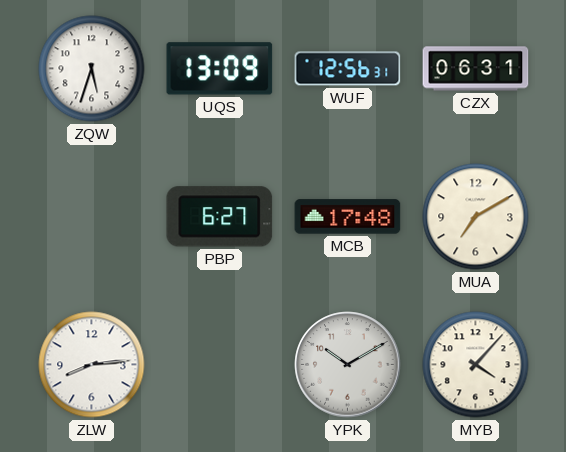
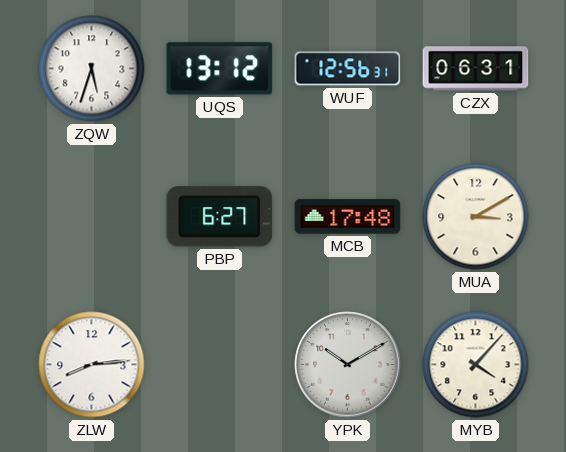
UQS: 13:09 -> 13:12
MUA: 7:10 -> 3:10
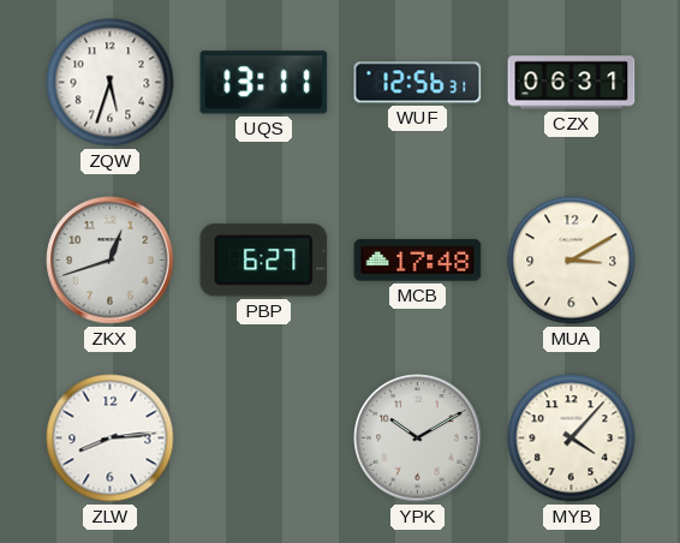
UQS: 13:12 -> 13:11
ZKX: none -> 12:42
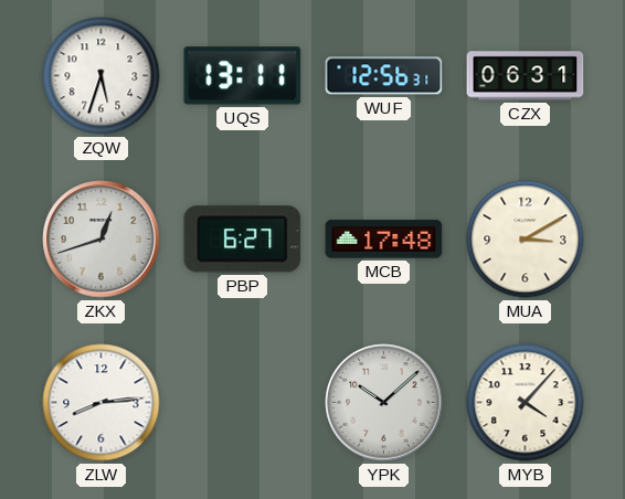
YPK: 10:10 -> 10:08
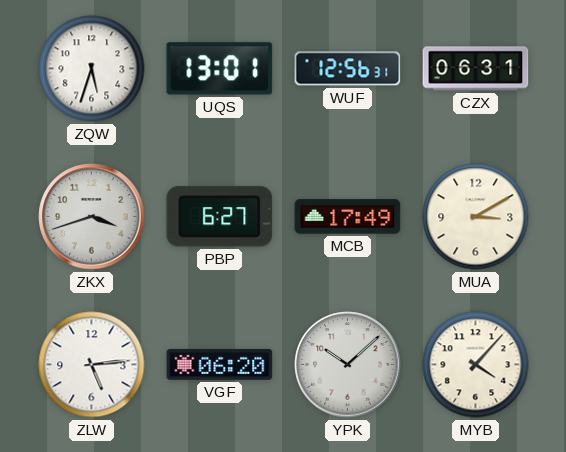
UQS: 13:11 -> 13:01
ZKX: 12:42 -> 3:42
MCB: 17:48 -> 17:49
ZLW: 8:14 -> 5:14
VGF: none -> 06:20
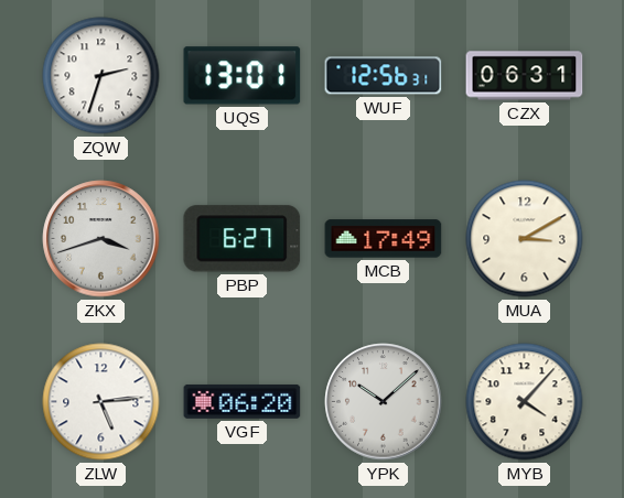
ZQW: 5:33 -> 2:33
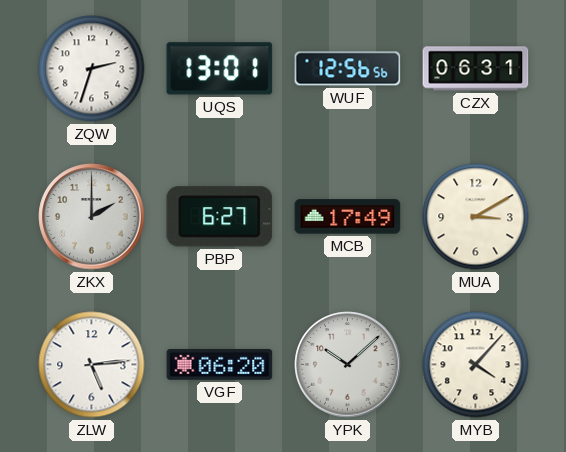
WUF: 12:56:31 -> 12:56:56
ZKX: 3:42 -> 2:00
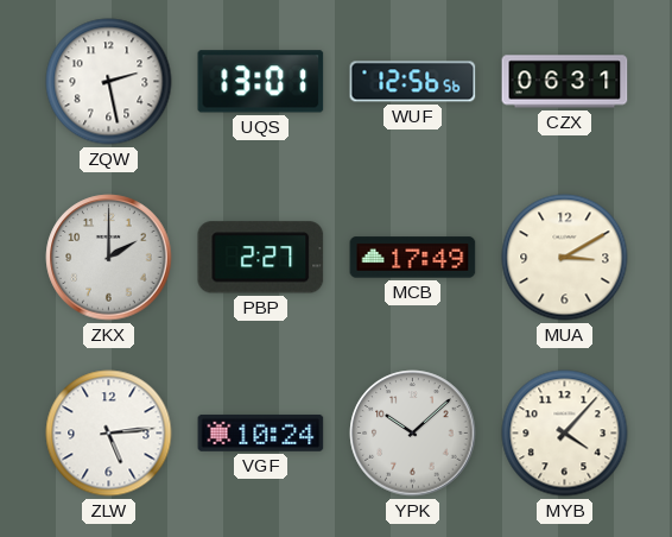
ZQW: 2:33 -> 2:28
PBP: 6:27 -> 2:27
VGF: 06:20 -> 10:24
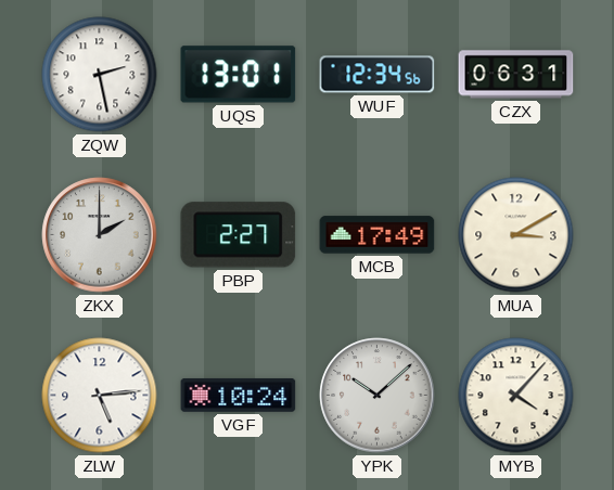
WUF: 12:56 -> 12:34
